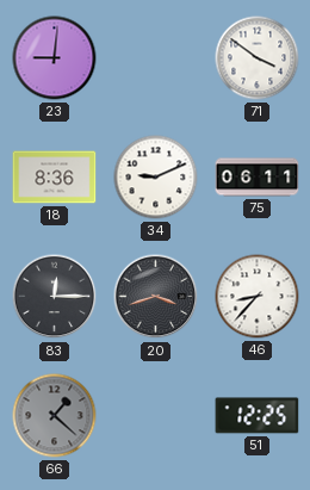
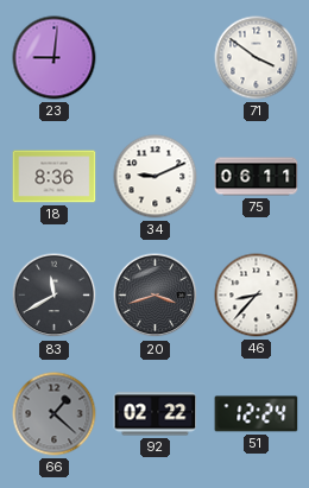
83: 12:15 -> 11:40
92: none -> 02:22
51: 12:25 -> 12:24
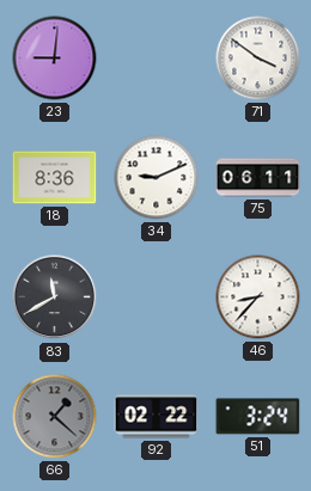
20: 3:42 -> none
51: 12:24 -> 3:24
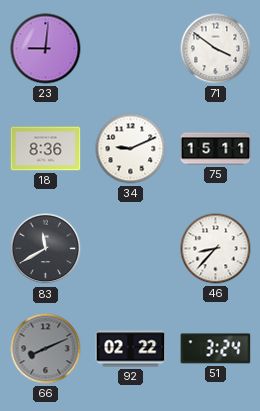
75: 06:11 -> 15:11
66: 1:22 -> 8:11
